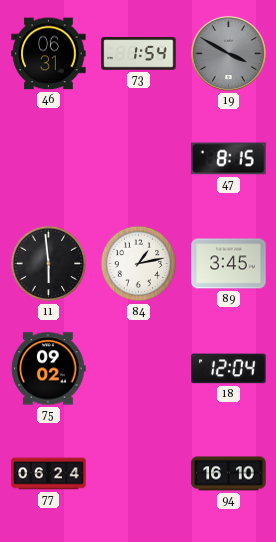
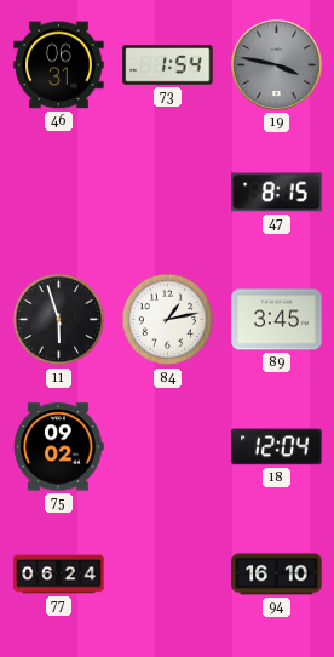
19: 3:50 -> 3:47
11: 5:59 -> 5:57
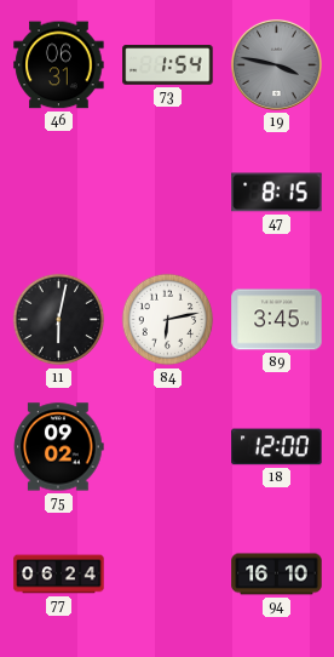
11: 5:57 -> 6:02
84: 1:13 -> 6:13
18: 12:04 -> 12:00
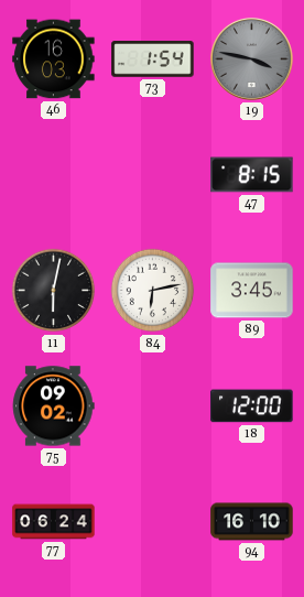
46: 06:31 -> 16:03
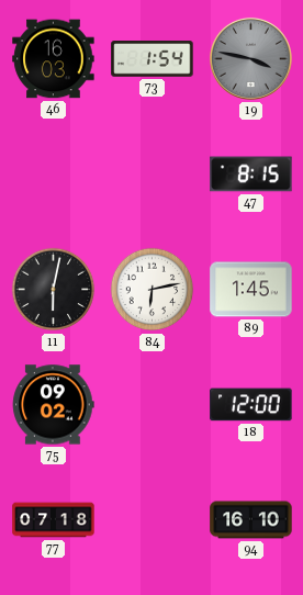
89: 3:45 -> 1:45
77: 06:24 -> 07:18
